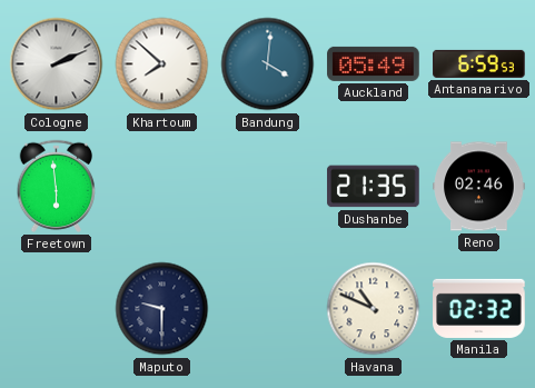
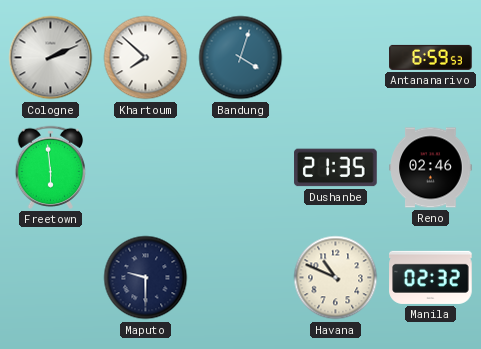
Bandung: 4:01 -> 4:03
Auckland: 05:49 -> none
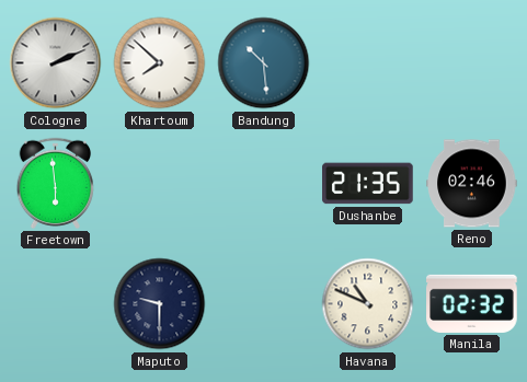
Bandung: 4:03 -> 10:29
Antananarivo: 6:59 -> none
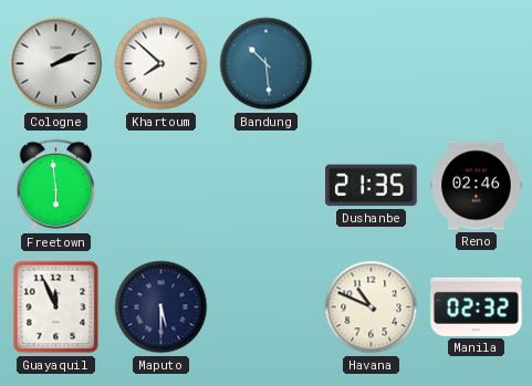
Guayaquil: none -> 11:56
Maputo: 9:30 -> 5:30
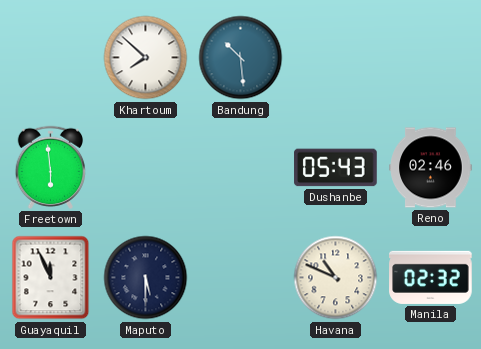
Cologne: 2:11 -> none
Dushanbe: 21:35 -> 05:43
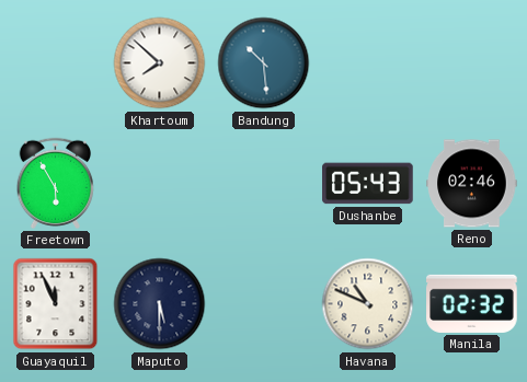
Freetown: 5:59 -> 5:55
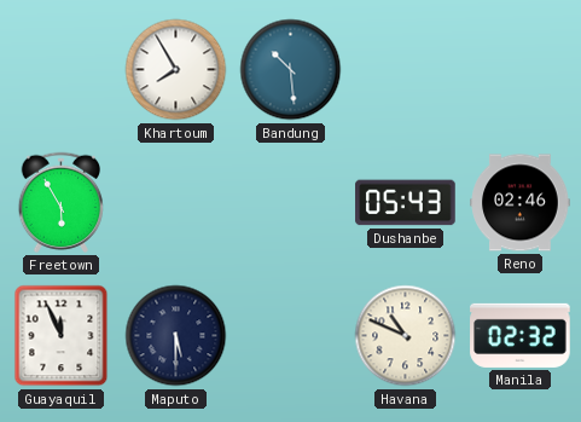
Khartoum: 7:52 -> 7:55
